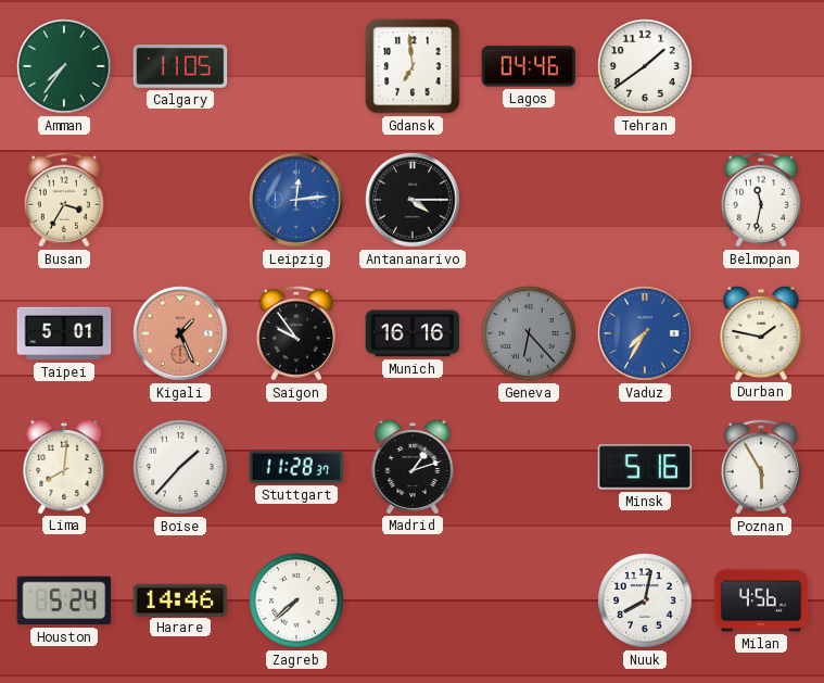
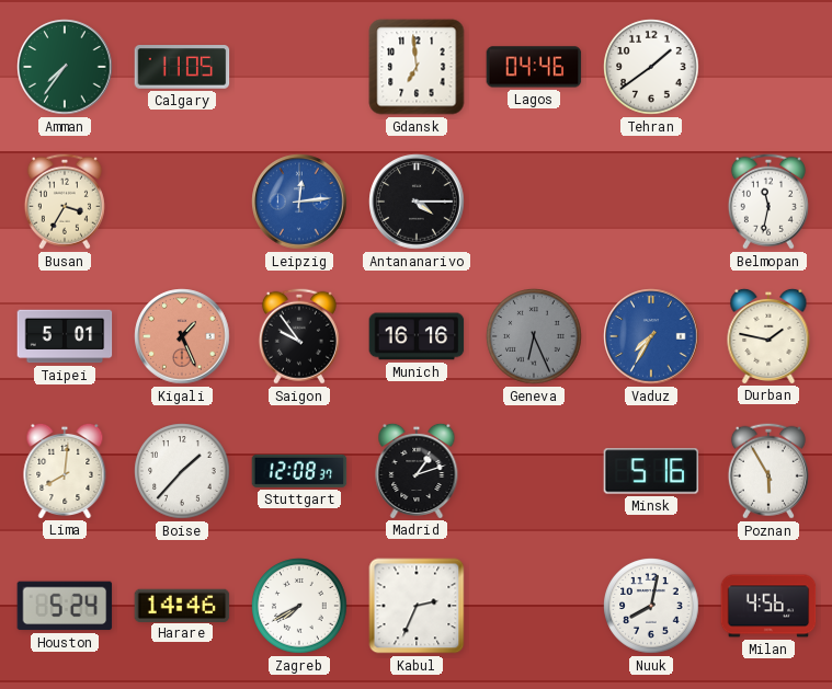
Geneva: 6:23 -> 6:26
Stuttgart: 11:28 -> 12:08
Zagreb: 7:38 -> 7:40
Kabul: none -> 2:34
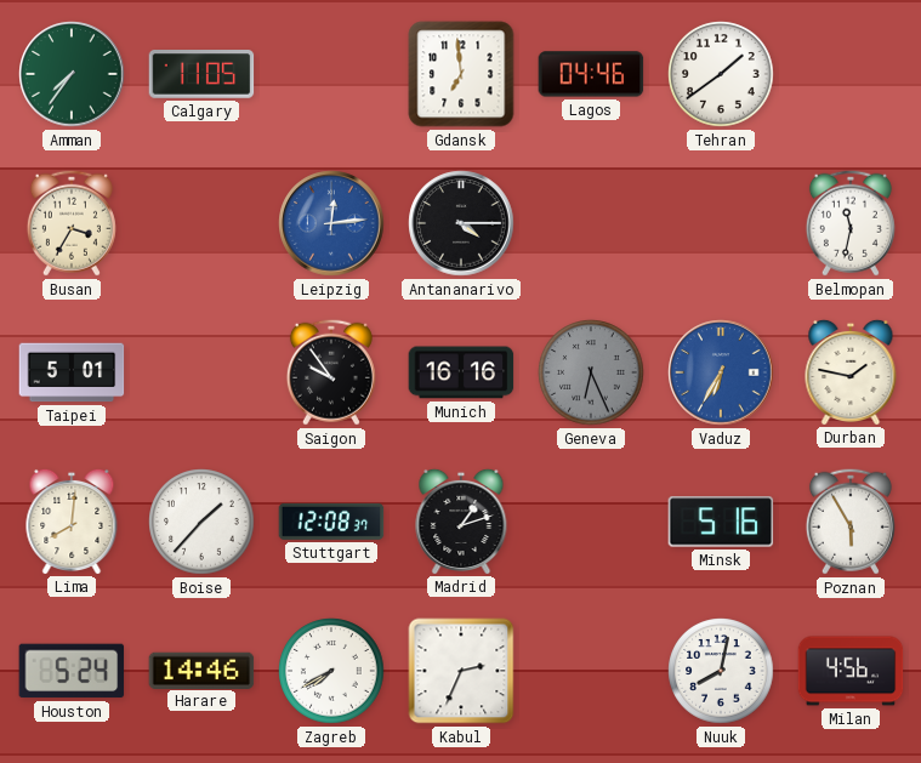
Kigali: 1:26 -> none
Vaduz: 7:35 -> 6:35
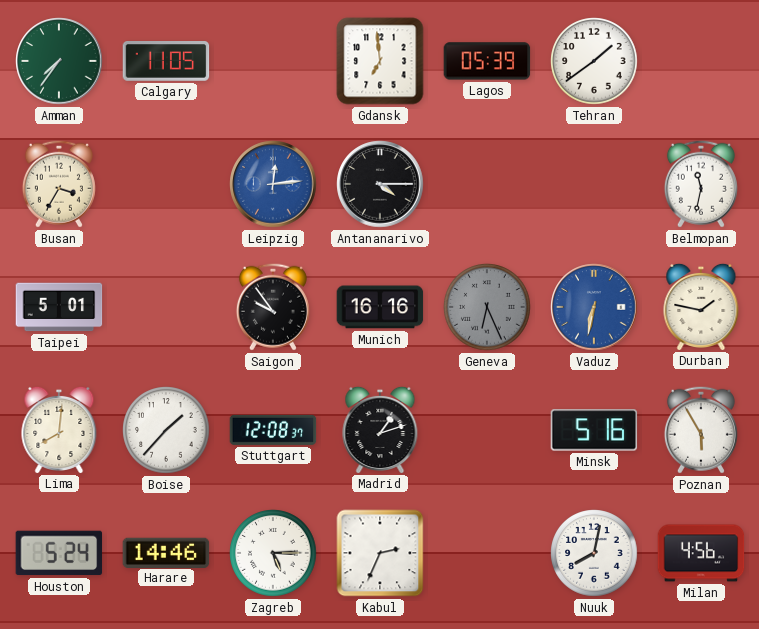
Lagos: 04:46 -> 05:39
Vaduz: 6:35 -> 6:32
Zagreb: 7:40 -> 5:15
